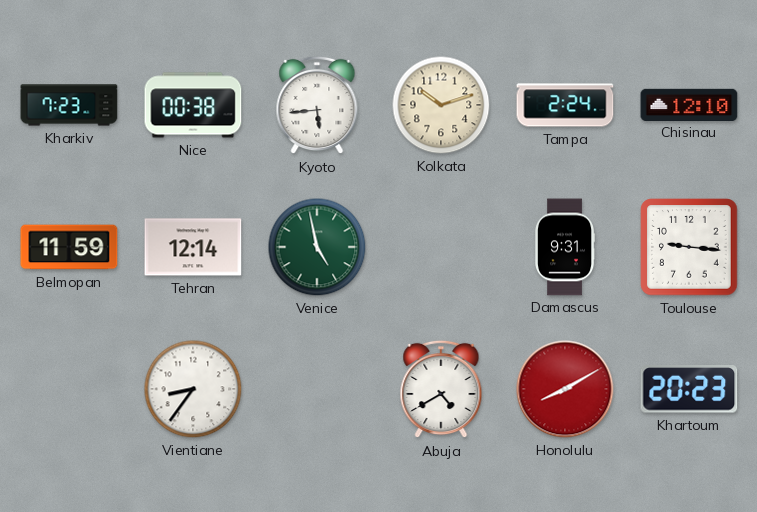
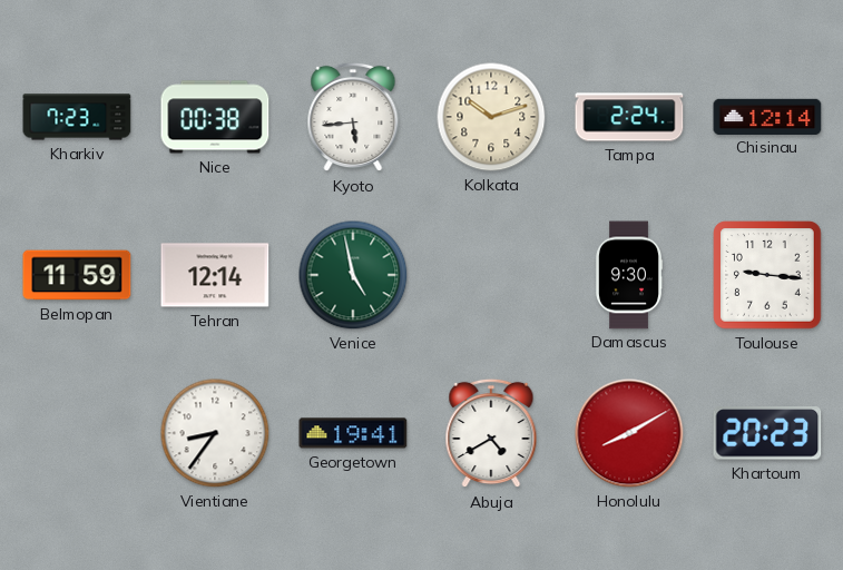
Chisinau: 12:10 -> 12:14
Damascus: 9:31 -> 9:30
Georgetown: none -> 19:41
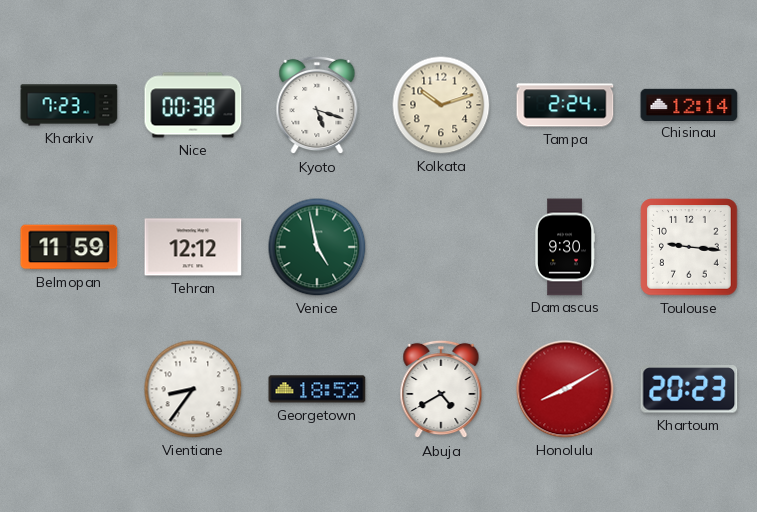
Kyoto: 5:44 -> 5:18
Tehran: 12:14 -> 12:12
Georgetown: 19:41 -> 18:52
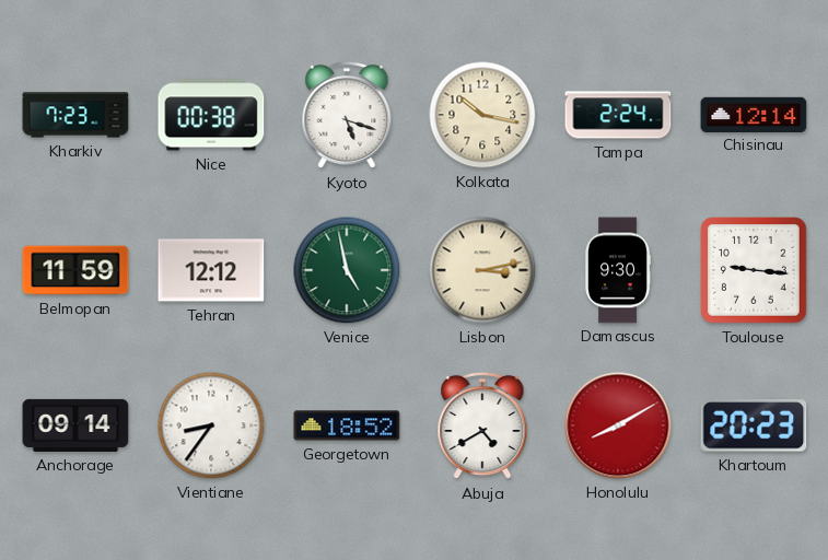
Kolkata: 10:12 -> 10:17
Lisbon: none -> 3:13
Anchorage: none -> 09:14
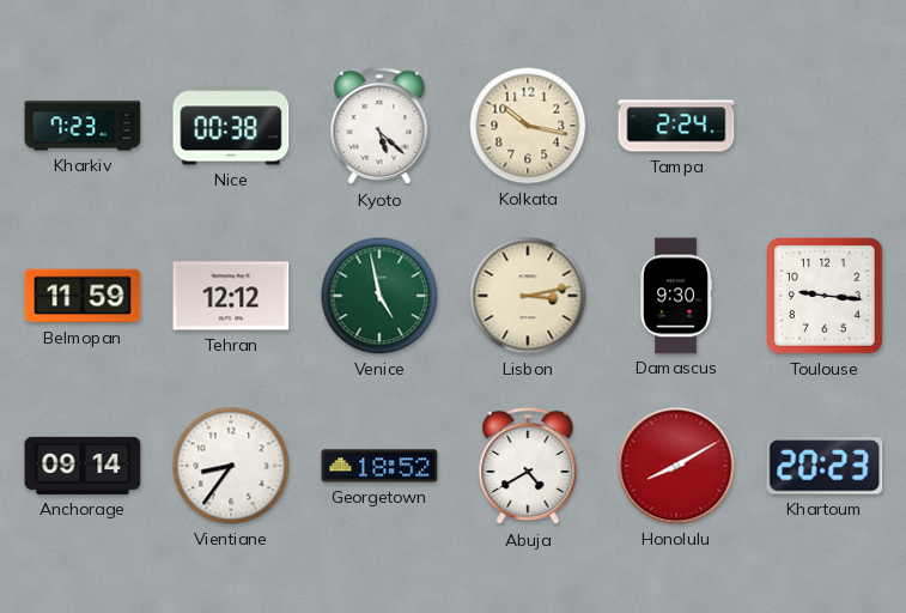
Kyoto: 5:18 -> 5:22
Chisinau: 12:14 -> none
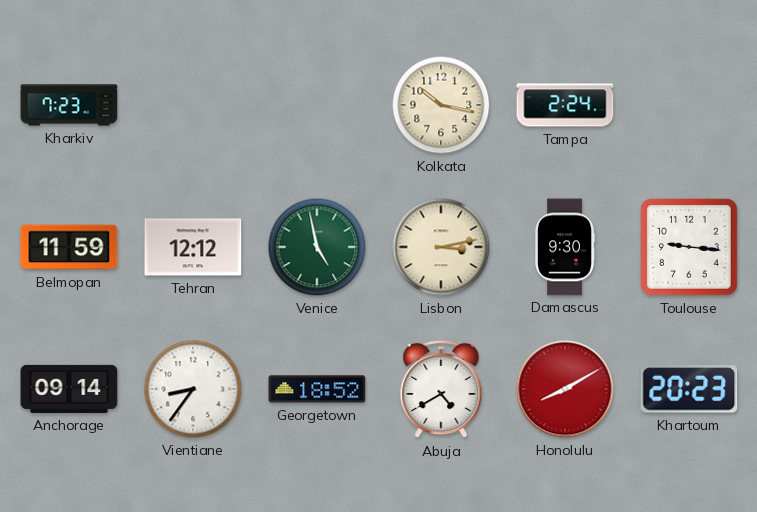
Nice: 00:38 -> none
Kyoto: 5:22 -> none
